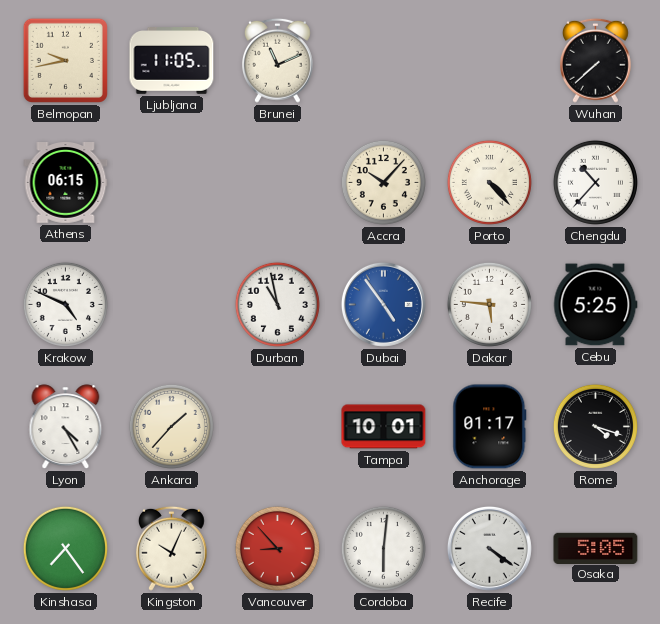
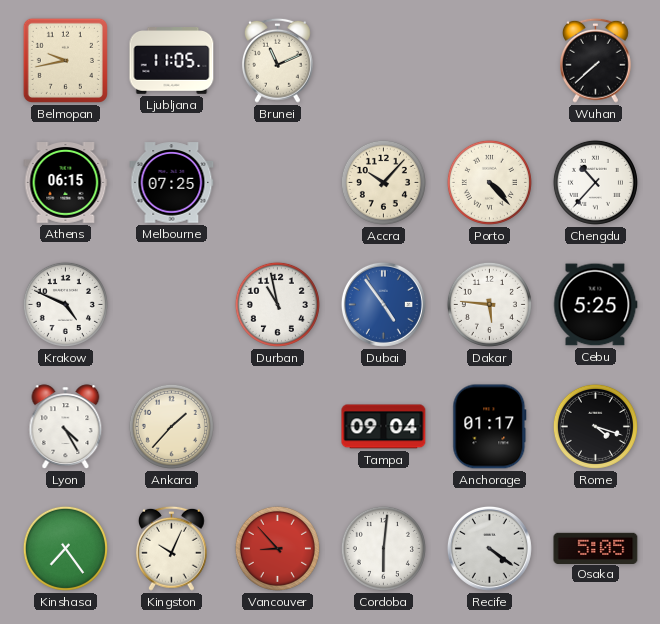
Melbourne: none -> 07:25
Tampa: 10:01 -> 09:04
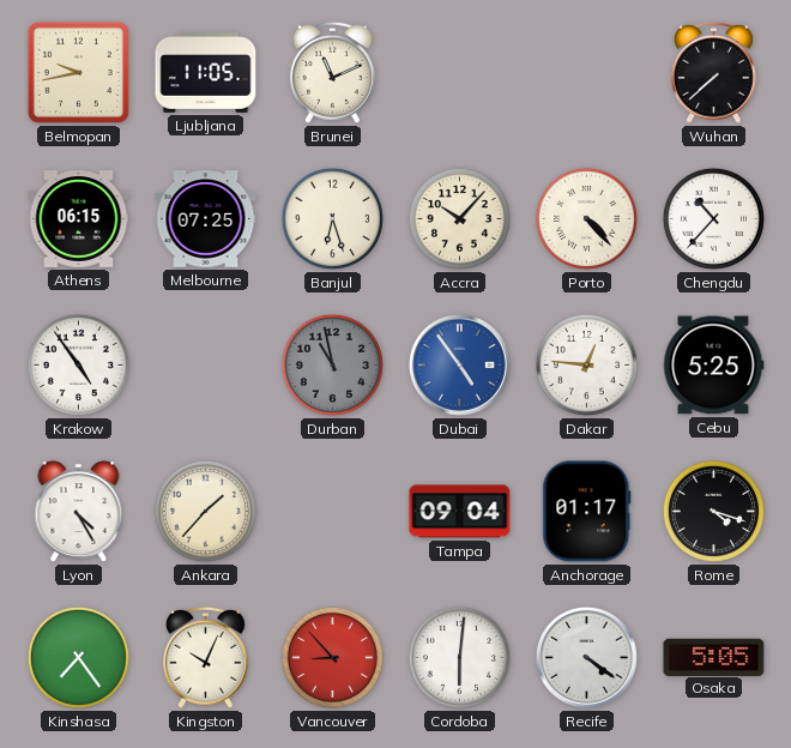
Banjul: none -> 6:27
Krakow: 4:49 -> 4:54
Durban dial: white -> grey
Dakar: 5:46 -> 12:46
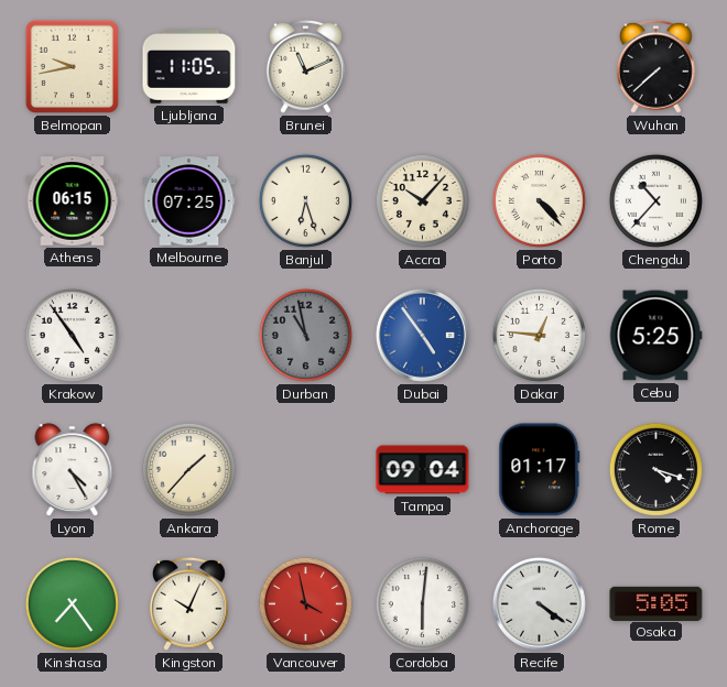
Vancouver: 8:53 -> 3:58
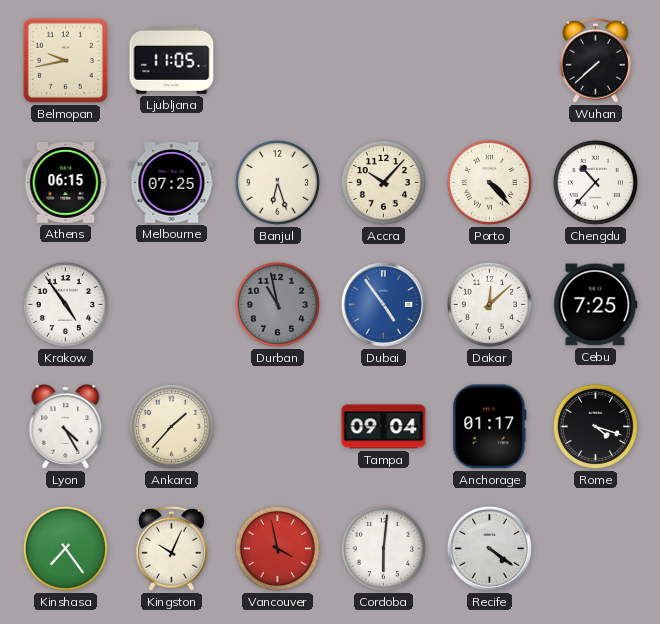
Brunei: 11:11 -> none
Dakar: 12:46 -> 12:08
Cebu: 5:25 -> 7:25
Osaka: 5:05 -> none
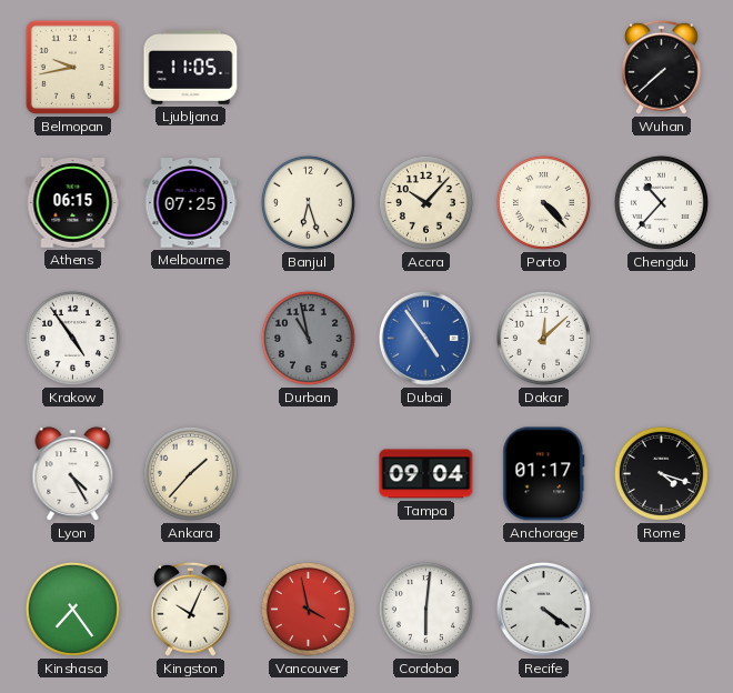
Cebu: 7:25 -> none
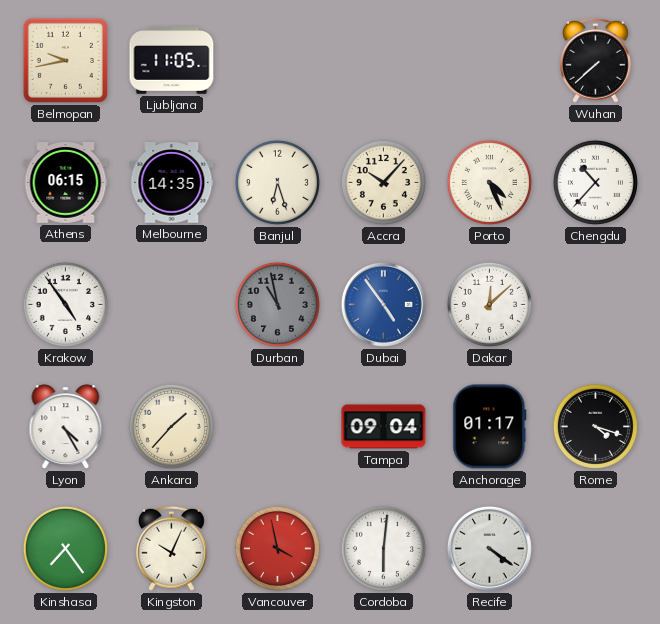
Melbourne: 07:25 -> 14:35
Porto: 4:23 -> 4:26
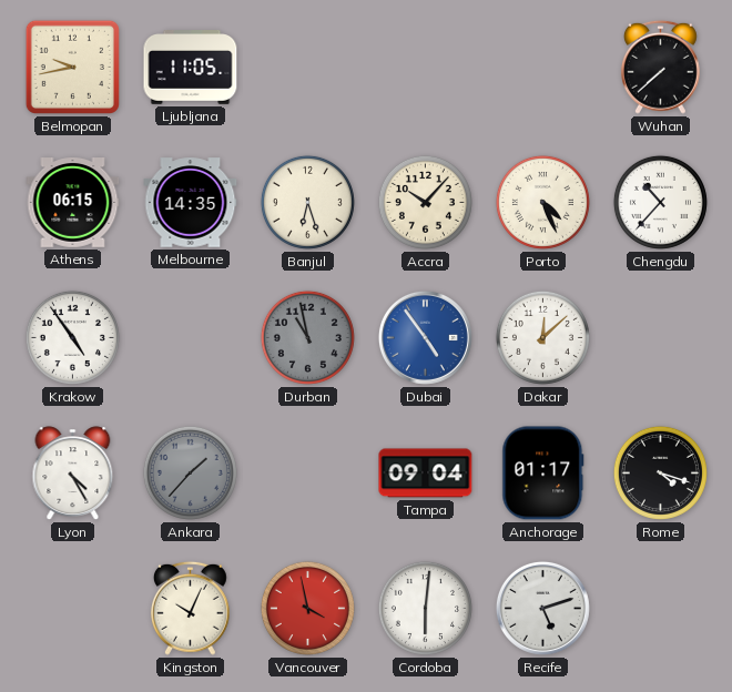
Ankara dial: cream -> grey
Kinshasa: 7:24 -> none
Recife: 4:21 -> 5:12
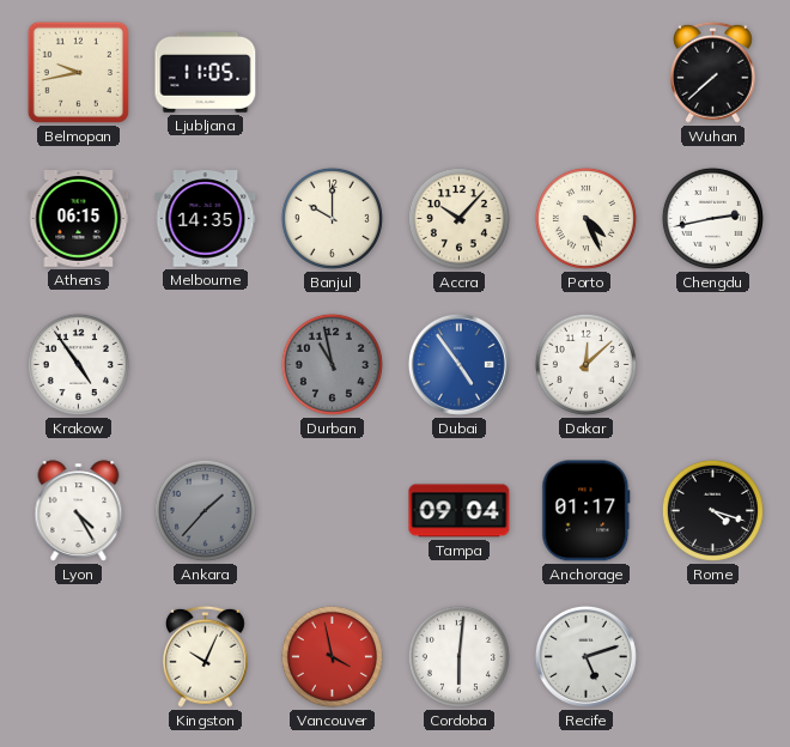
Banjul: 6:27 -> 10:00
Chengdu: 10:37 -> 2:43
